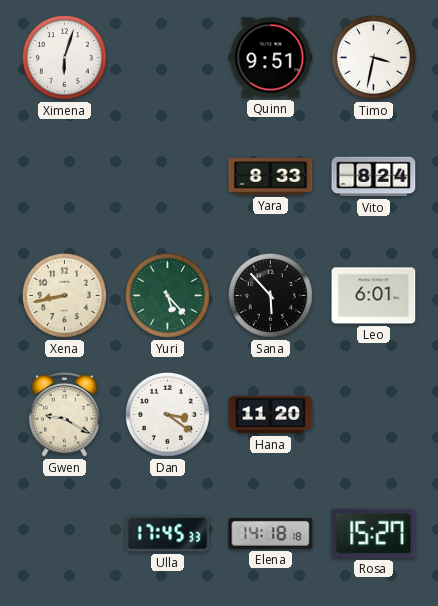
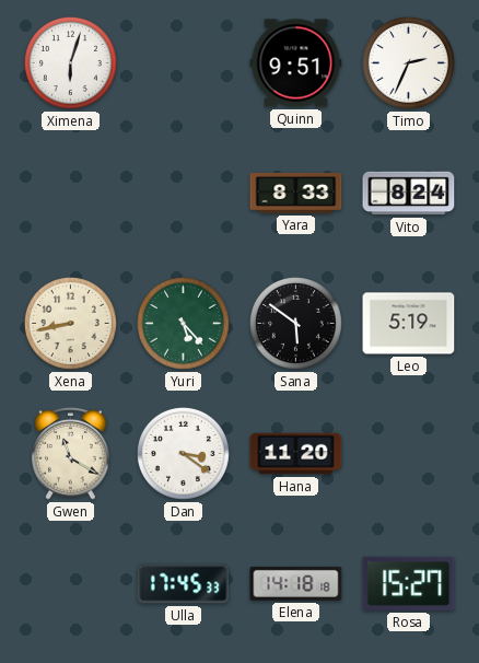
Timo: 3:32 -> 2:34
Sana: 5:53 -> 5:51
Leo: 6:01 -> 5:19
Gwen: 9:20 -> 11:20
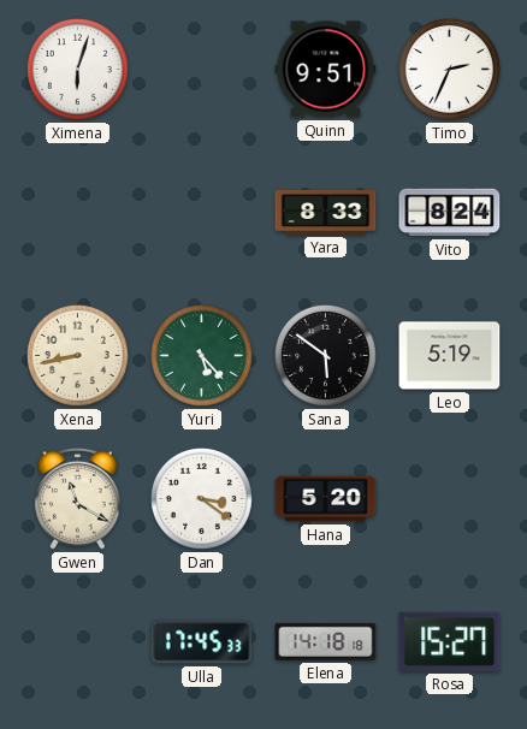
Hana: 11:20 -> 5:20
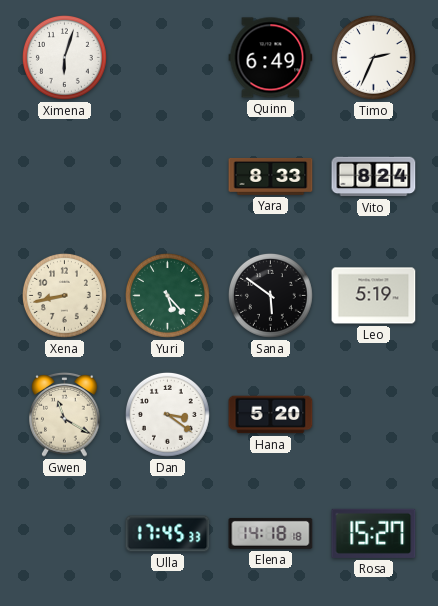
Quinn: 9:51 -> 6:49
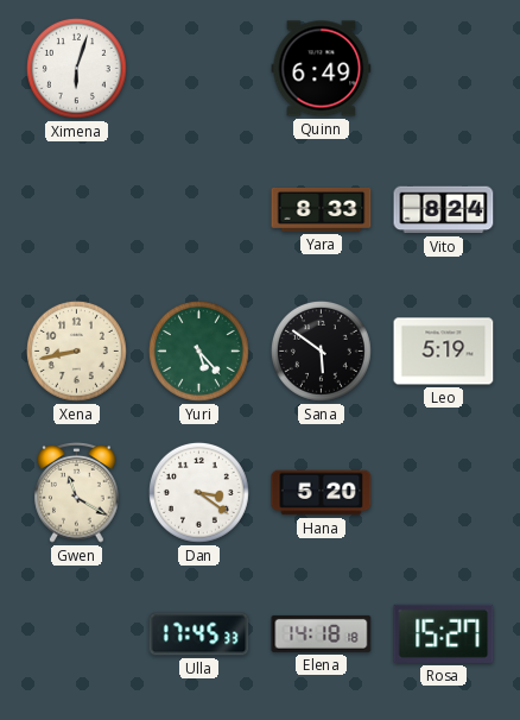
Timo: 2:34 -> none
